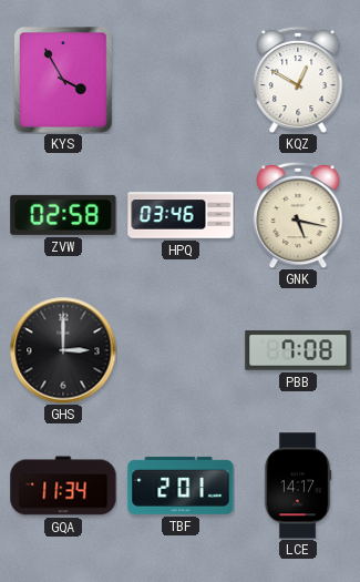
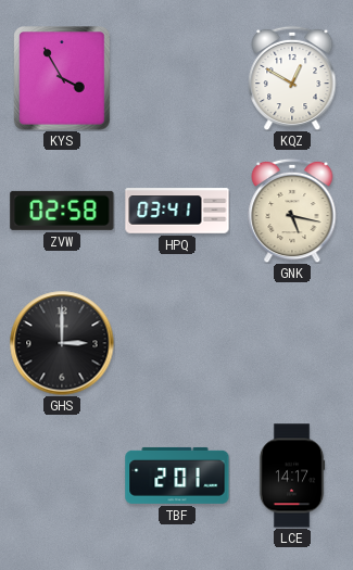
HPQ: 03:46 -> 03:41
PBB: 7:08 -> none
GQA: 11:34 -> none
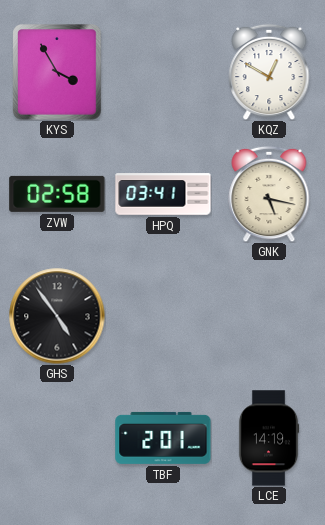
GHS: 3:00 -> 4:54
LCE: 14:17 -> 14:19
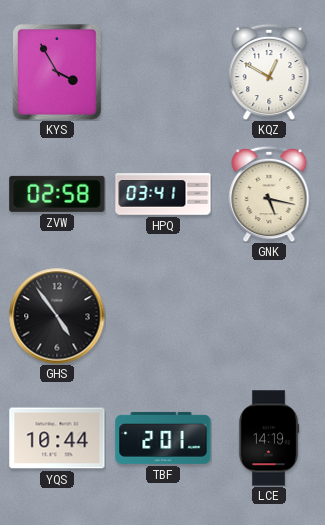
YQS: none -> 10:44
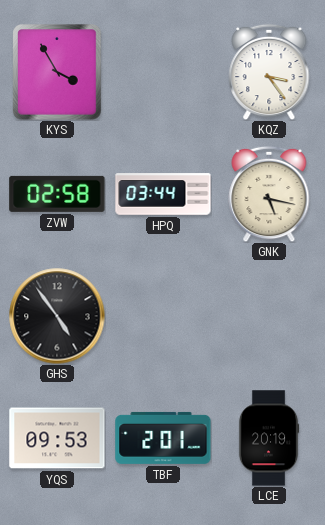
KQZ: 12:50 -> 3:24
HPQ: 03:41 -> 03:44
YQS: 10:44 -> 09:53
LCE: 14:19 -> 20:19
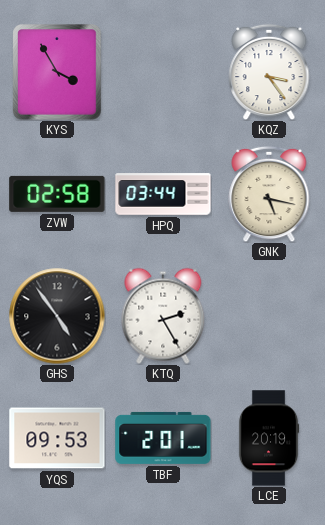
KTQ: none -> 2:25
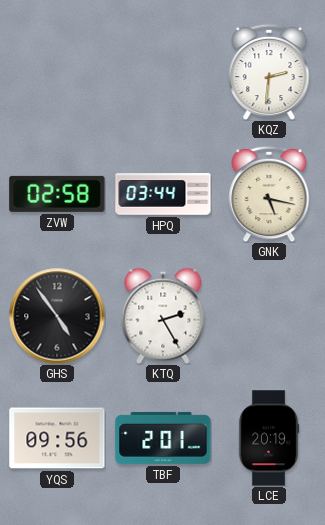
KYS: 3:55 -> none
KQZ: 3:24 -> 2:31
YQS: 09:53 -> 09:56
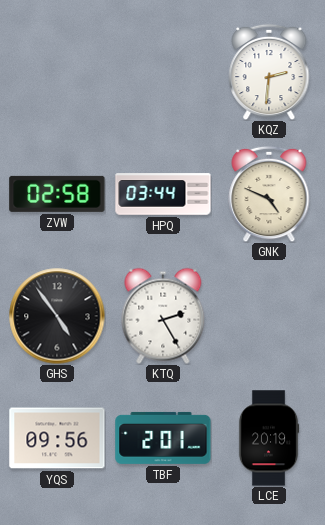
GNK: 5:17 -> 4:49
